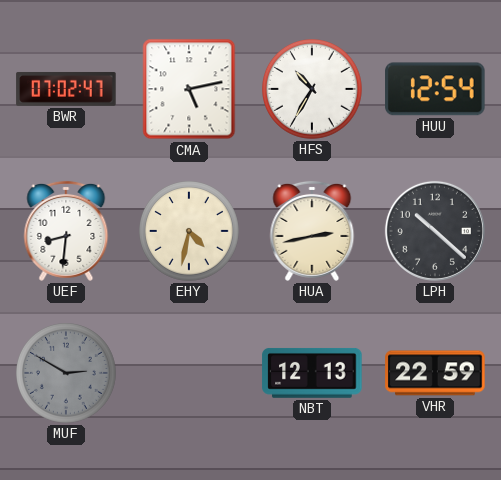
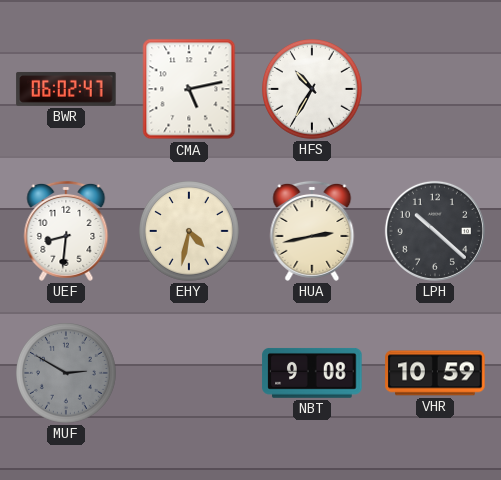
BWR: 07:02 -> 06:02
HUU: 12:54 -> none
NBT: 12:13 -> 9:08
VHR: 22:59 -> 10:59
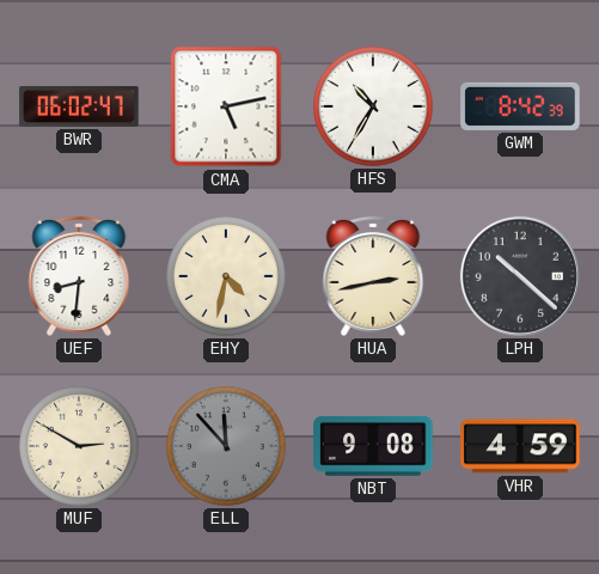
GWM: none -> 8:42
MUF dial: grey -> cream
ELL: none -> 11:53
VHR: 10:59 -> 4:59
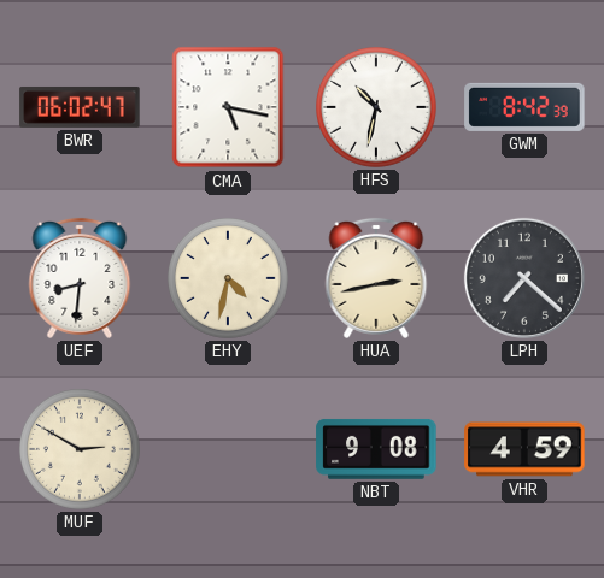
CMA: 5:13 -> 5:17
HFS: 10:35 -> 10:32
LPH: 10:22 -> 7:22
ELL: 11:53 -> none
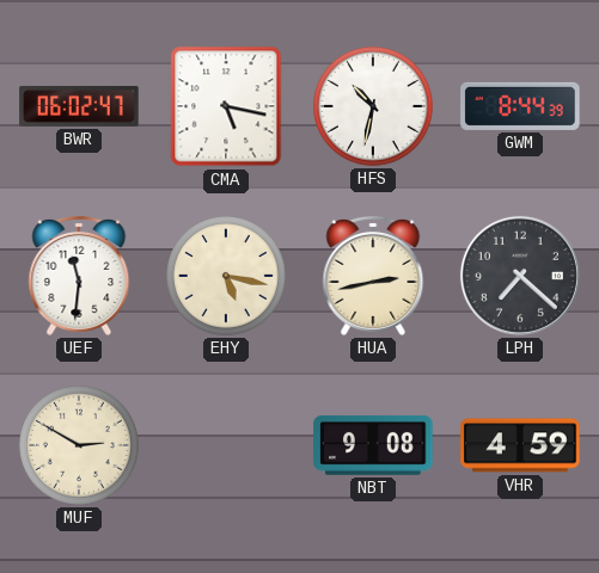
GWM: 8:42 -> 8:44
UEF: 8:31 -> 11:31
EHY: 4:32 -> 5:17
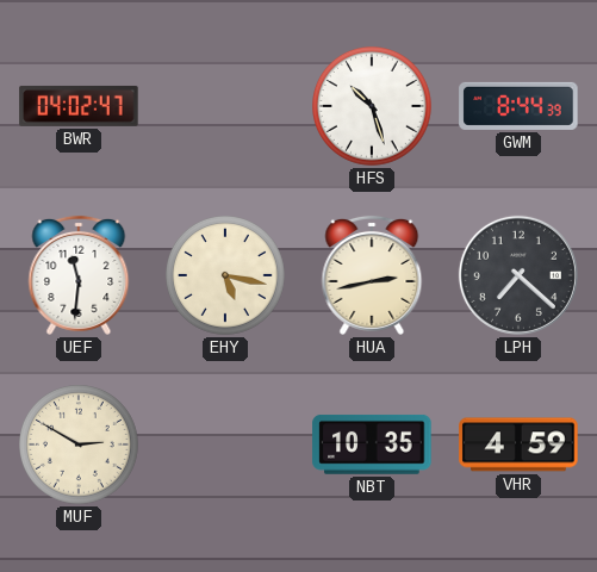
BWR: 06:02 -> 04:02
CMA: 5:17 -> none
HFS: 10:32 -> 10:27
NBT: 9:08 -> 10:35
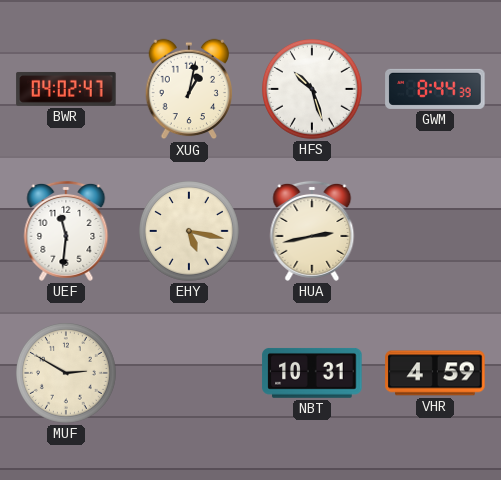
XUG: none -> 1:02
LPH: 7:22 -> none
NBT: 10:35 -> 10:31
